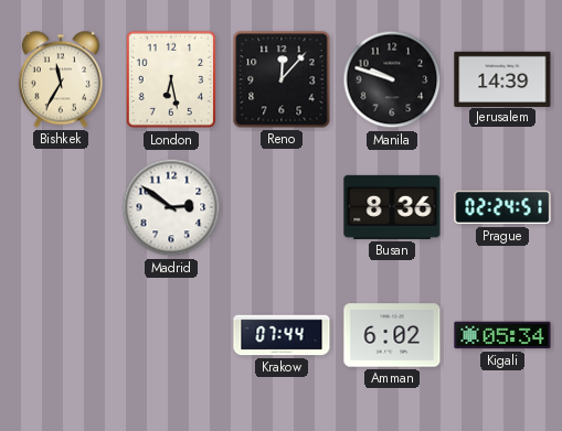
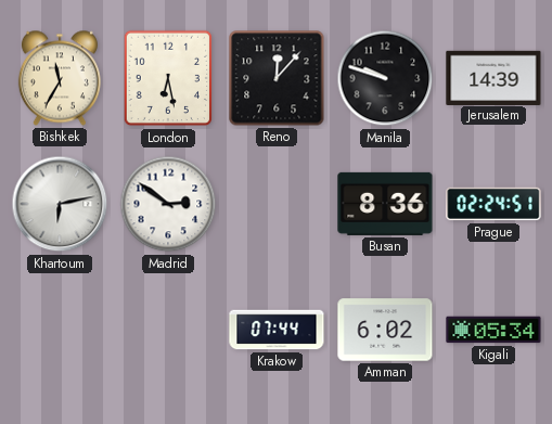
Khartoum: none -> 6:13
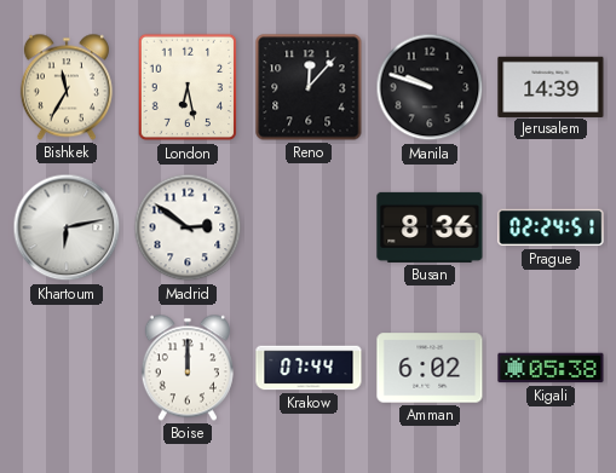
Boise: none -> 12:00
Kigali: 05:34 -> 05:38
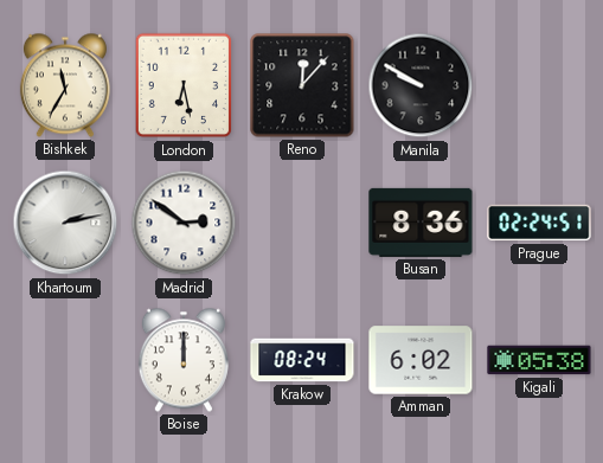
Manila: 9:48 -> 9:50
Jerusalem: 14:39 -> none
Khartoum: 6:13 -> 2:13
Krakow: 07:44 -> 08:24
